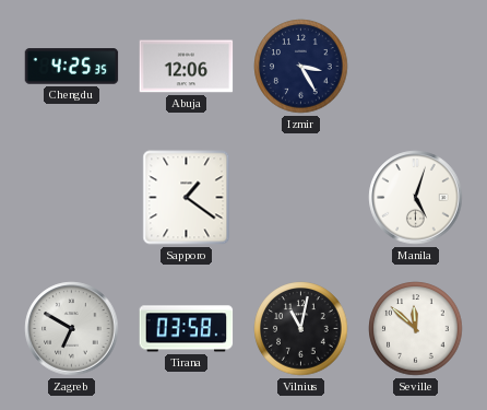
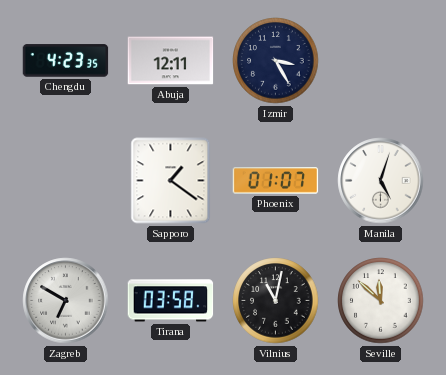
Chengdu: 4:25 -> 4:23
Abuja: 12:06 -> 12:11
Phoenix: none -> 01:07
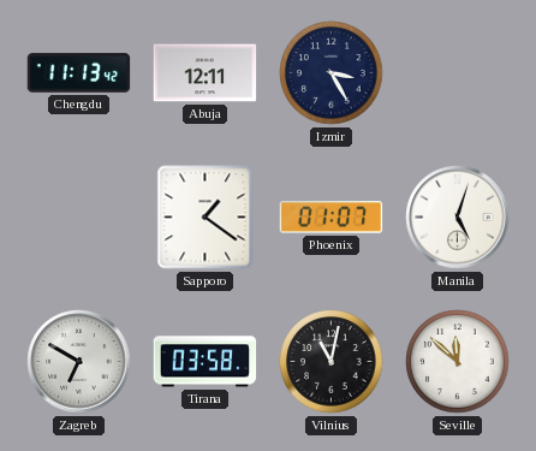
Chengdu: 4:23 -> 11:13
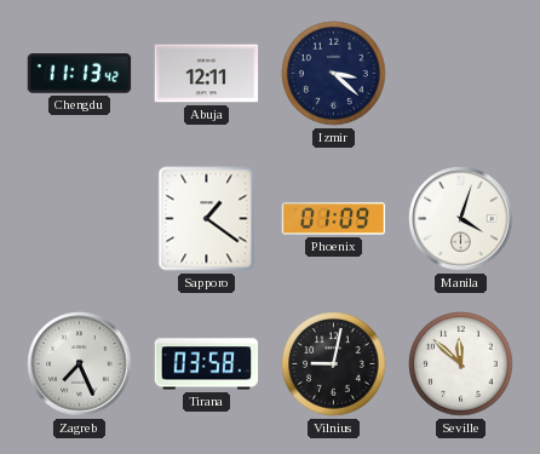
Izmir: 3:25 -> 3:22
Phoenix: 01:07 -> 01:09
Manila: 5:03 -> 4:03
Zagreb: 6:50 -> 7:26
Vilnius: 11:02 -> 9:02
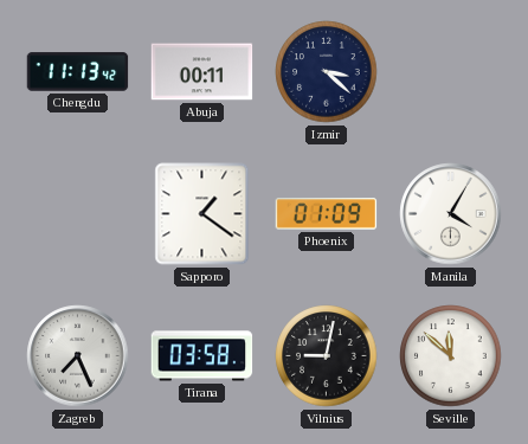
Abuja: 12:11 -> 00:11
Manila: 4:03 -> 4:05
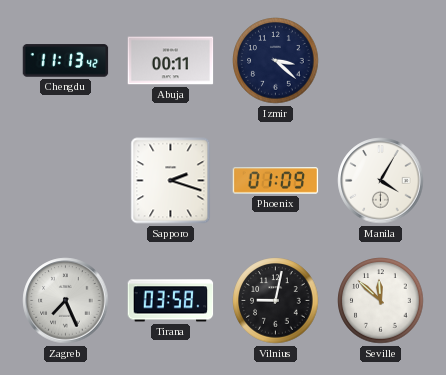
Sapporo: 1:21 -> 2:18
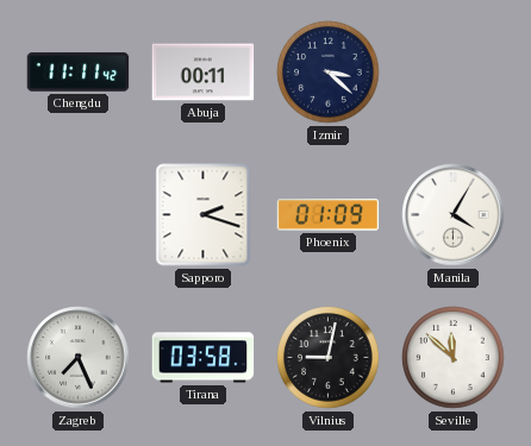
Chengdu: 11:13 -> 11:11
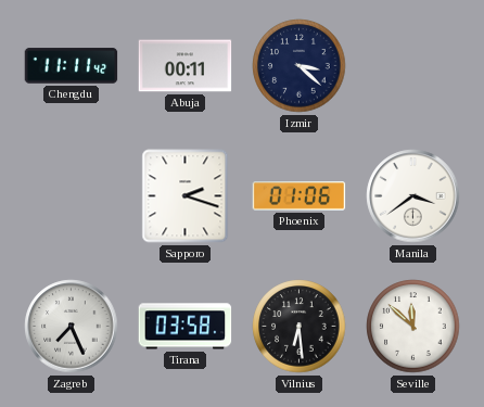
Phoenix: 01:09 -> 01:06
Manila: 4:05 -> 3:39
Vilnius: 9:02 -> 6:29
